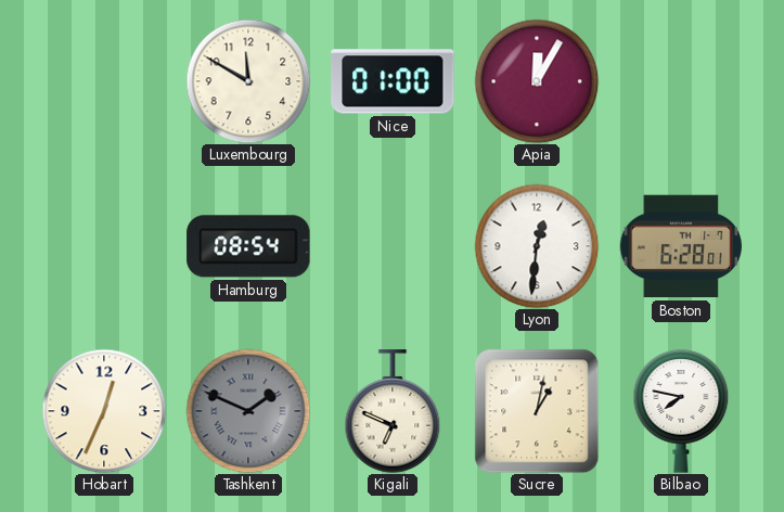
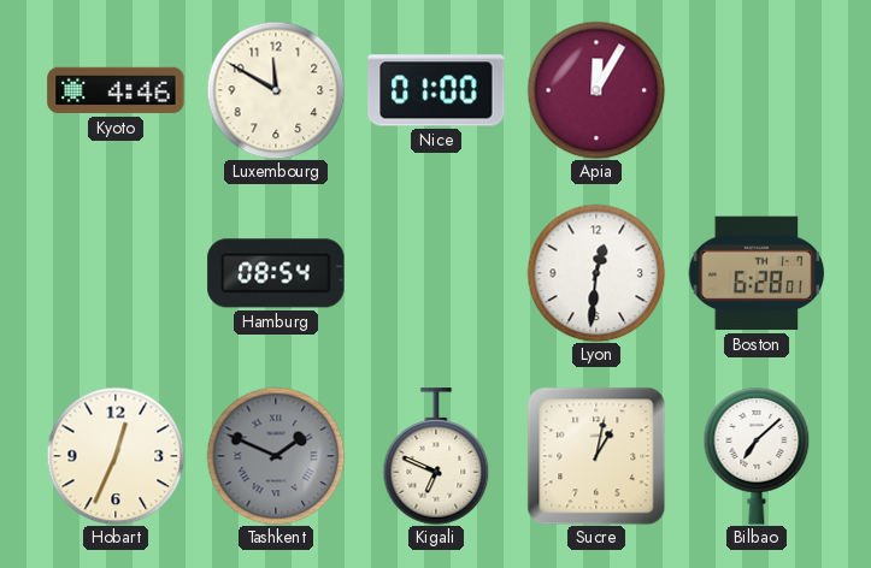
Kyoto: none -> 4:46
Bilbao: 7:47 -> 7:08
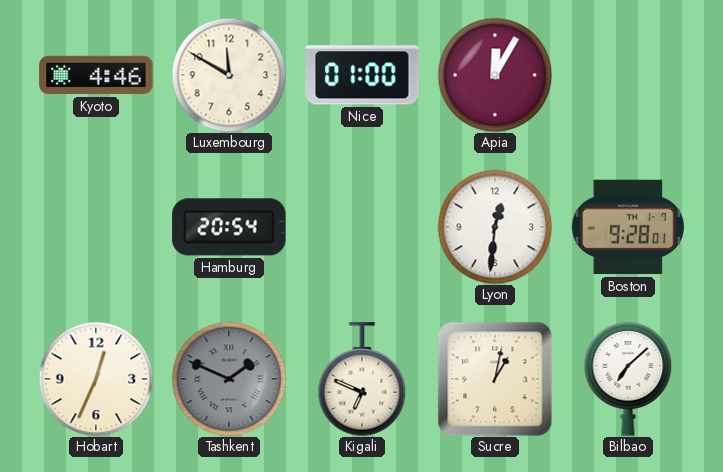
Hamburg: 08:54 -> 20:54
Boston: 6:28 -> 9:28
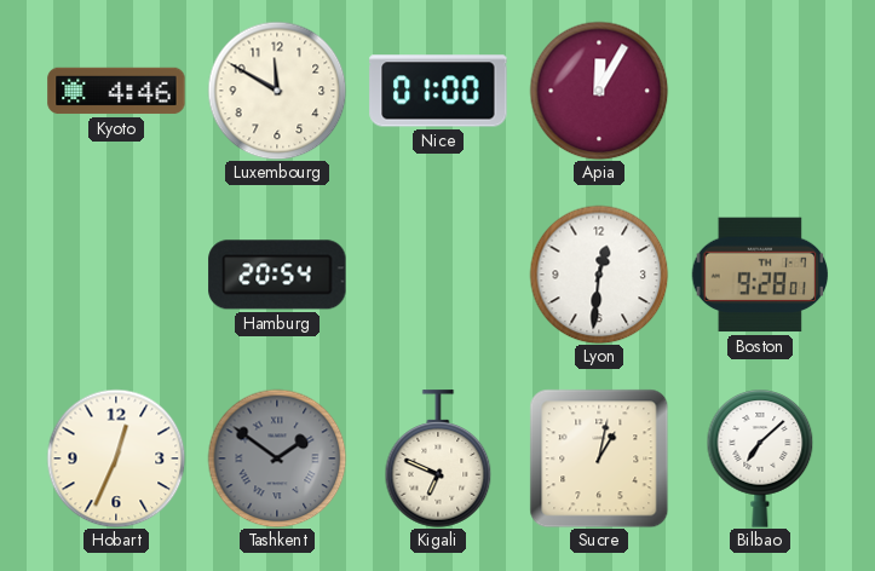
Tashkent: 1:49 -> 1:51
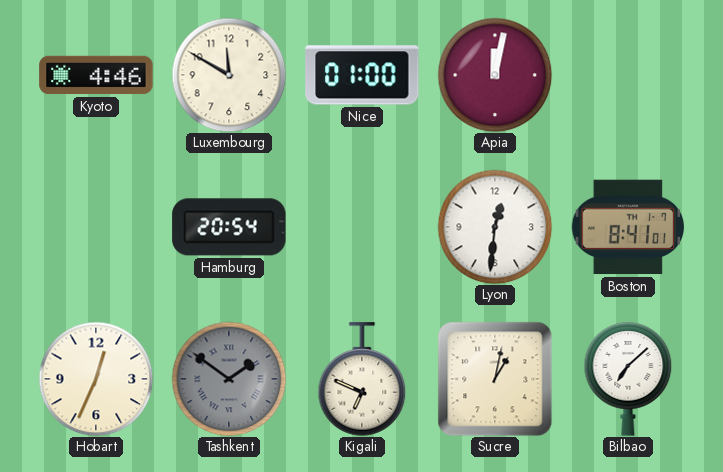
Apia: 12:05 -> 12:02
Boston: 9:28 -> 8:41
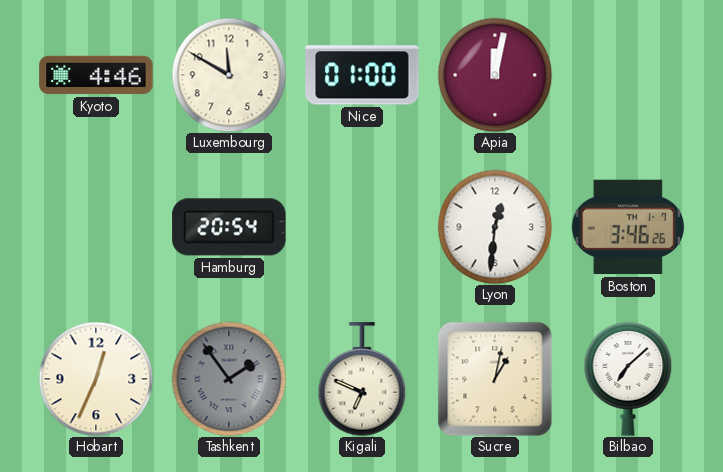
Boston: 8:41 -> 3:46
Tashkent: 1:51 -> 1:54
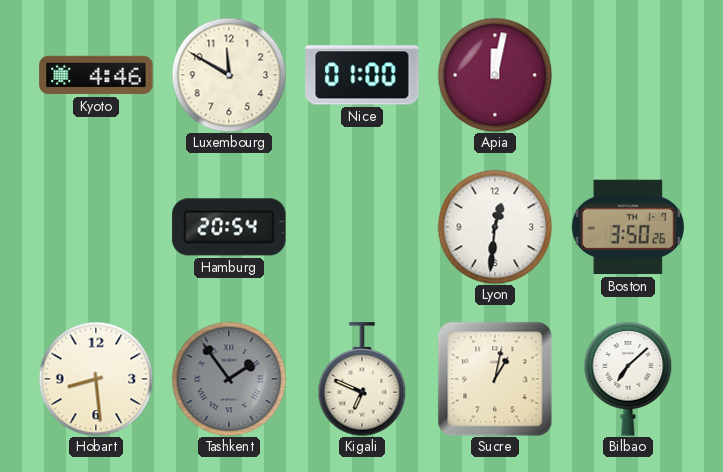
Boston: 3:46 -> 3:50
Hobart: 12:34 -> 8:29
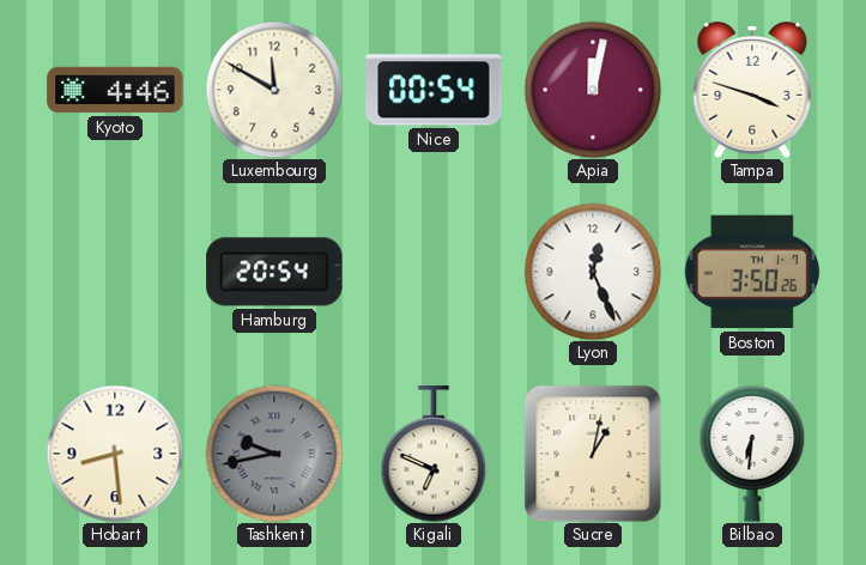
Nice: 01:00 -> 00:54
Tampa: none -> 3:48
Lyon: 12:31 -> 12:26
Tashkent: 1:54 -> 9:43
Bilbao: 7:08 -> 6:31
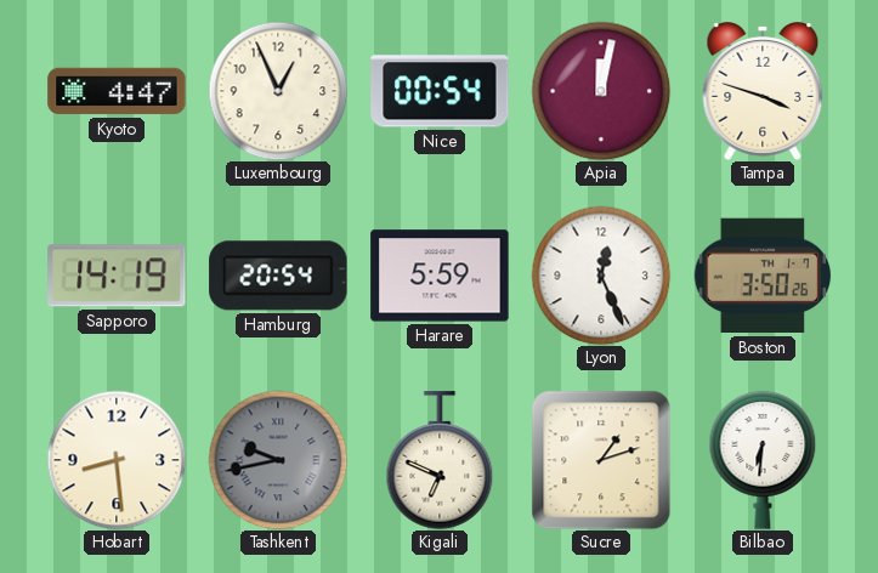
Kyoto: 4:46 -> 4:47
Luxembourg: 11:50 -> 12:56
Sapporo: none -> 14:19
Harare: none -> 5:59
Sucre: 1:02 -> 1:12
